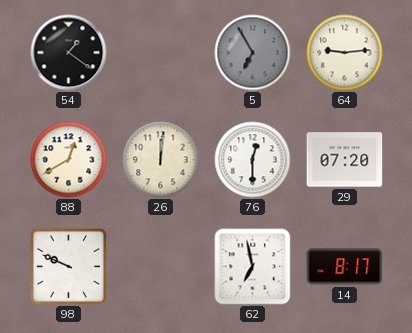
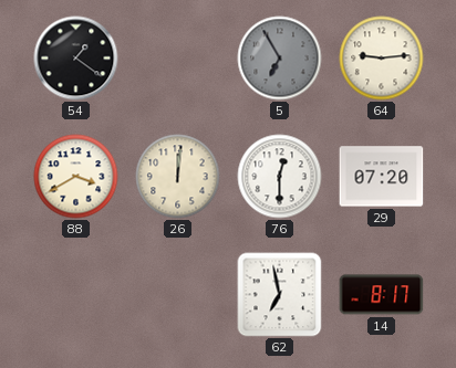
88: 12:40 -> 3:40
98: 9:49 -> none
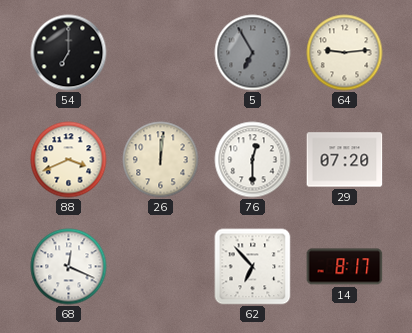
54: 1:21 -> 7:00
88: 3:40 -> 3:41
68: none -> 12:19
62: 6:58 -> 6:53
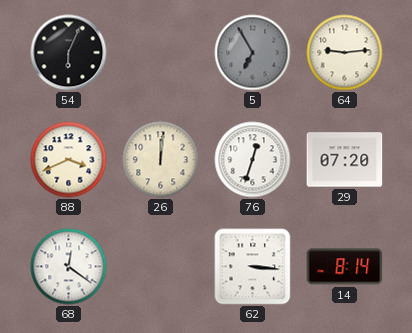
54: 7:00 -> 6:04
76: 12:30 -> 12:33
68: 12:19 -> 12:21
62: 6:53 -> 3:16
14: 8:17 -> 8:14
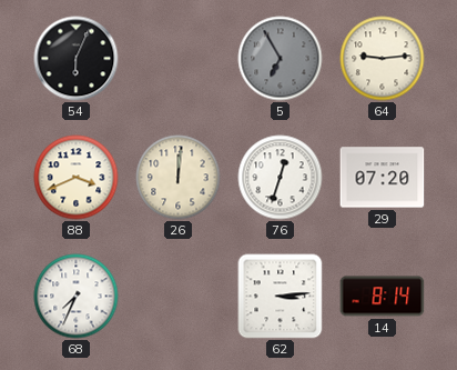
68: 12:21 -> 7:34
62: 3:16 -> 3:14
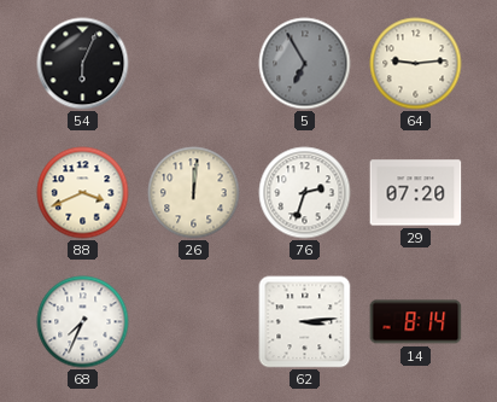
76: 12:33 -> 2:33
